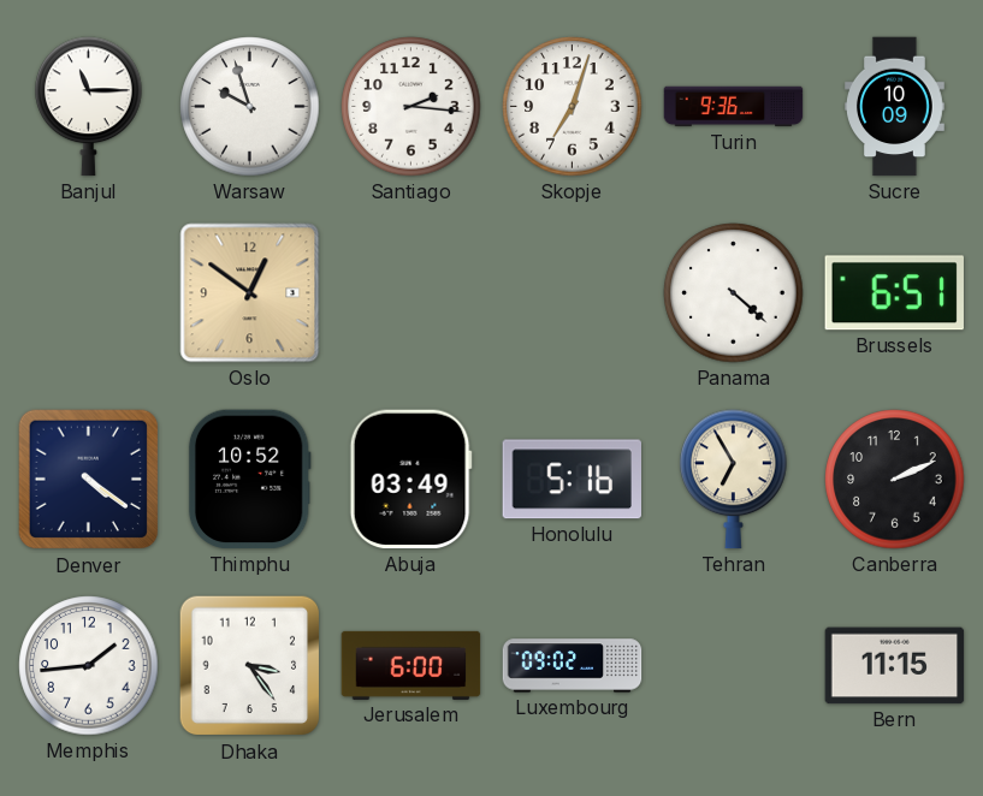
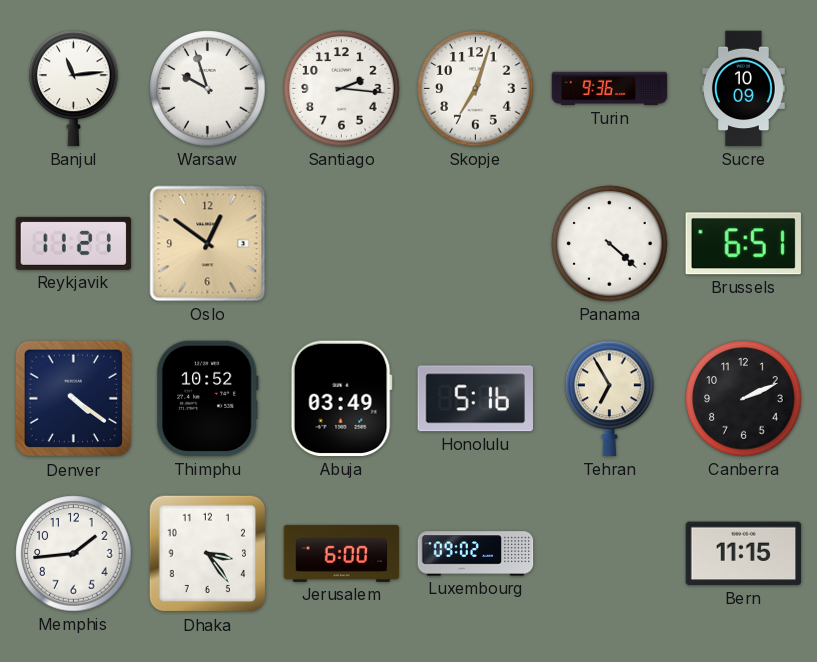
Banjul: 11:15 -> 11:14
Reykjavik: none -> 11:21
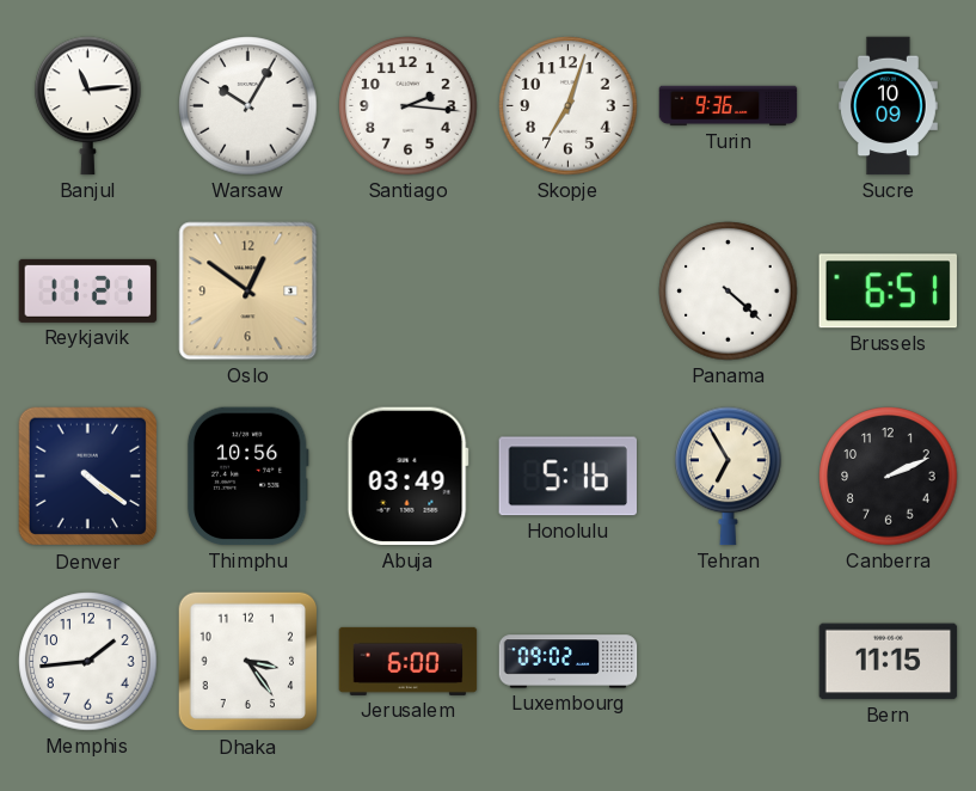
Warsaw: 9:57 -> 10:05
Thimphu: 10:52 -> 10:56
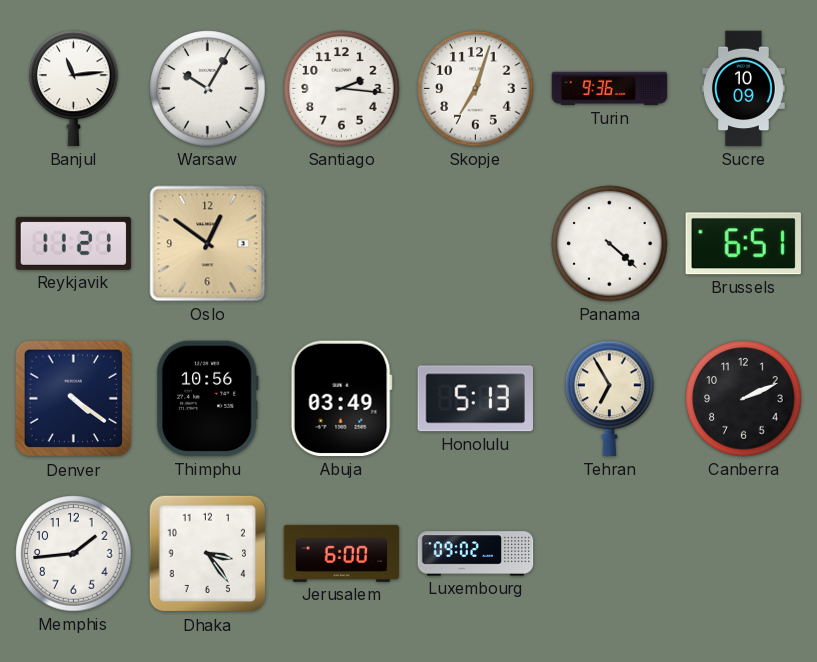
Honolulu: 5:16 -> 5:13
Bern: 11:15 -> none
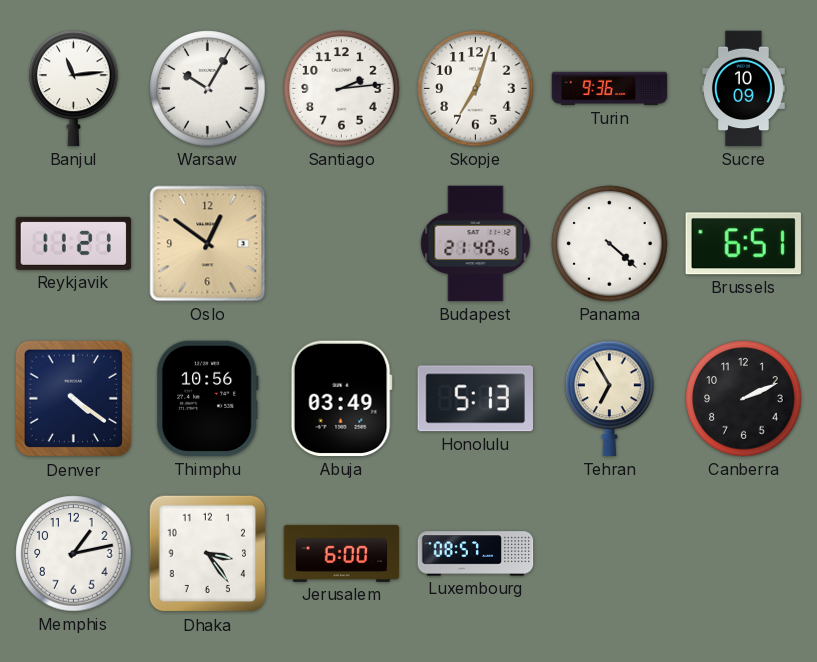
Santiago: 2:16 -> 2:14
Budapest: none -> 21:40
Memphis: 1:44 -> 1:13
Luxembourg: 09:02 -> 08:57
